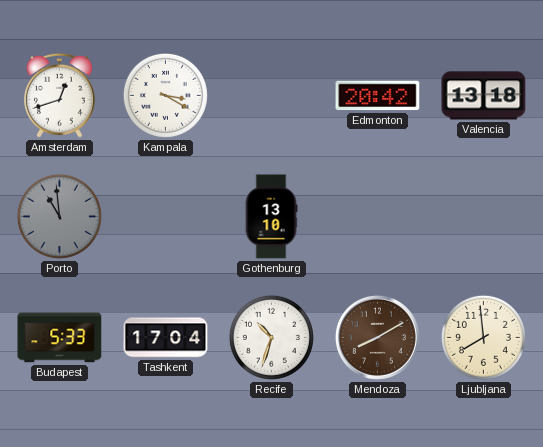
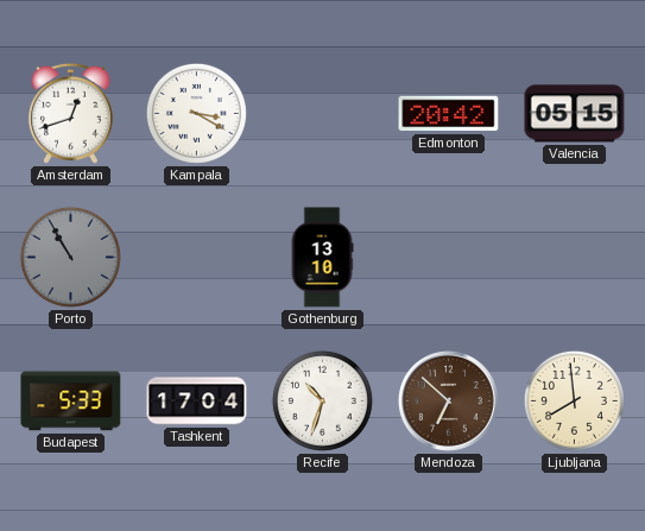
Valencia: 13:18 -> 05:15
Porto: 10:59 -> 10:55
Mendoza: 8:10 -> 6:52
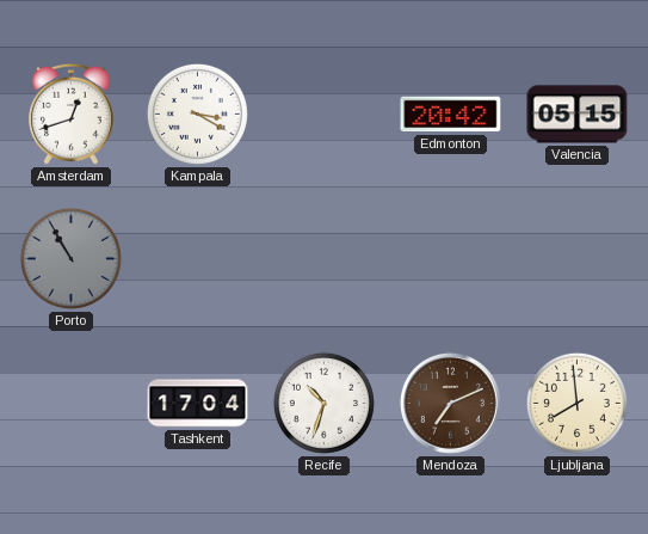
Gothenburg: 13:10 -> none
Budapest: 5:33 -> none
Mendoza: 6:52 -> 7:11
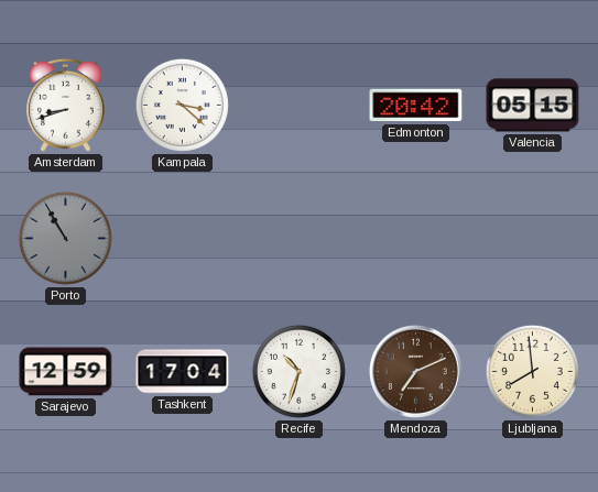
Amsterdam: 12:42 -> 8:42
Kampala: 3:20 -> 3:22
Sarajevo: none -> 12:59
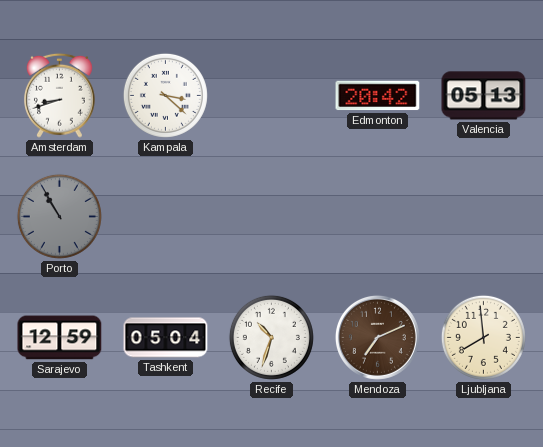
Valencia: 05:15 -> 05:13
Tashkent: 17:04 -> 05:04
